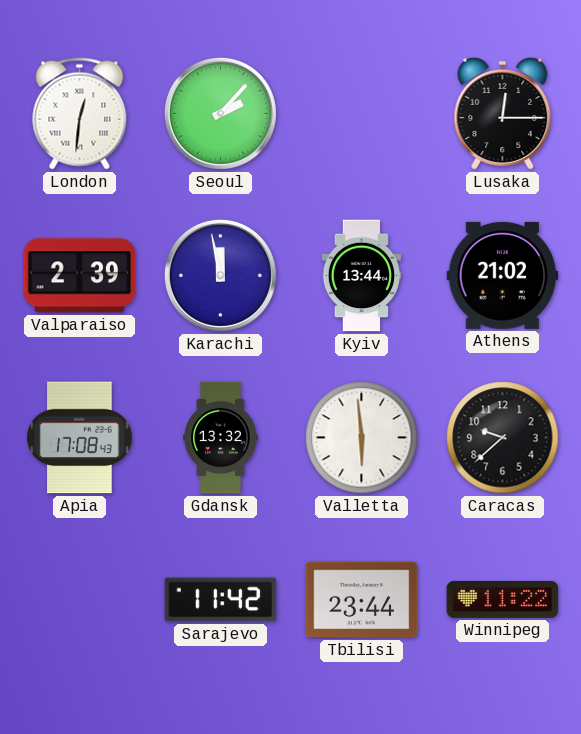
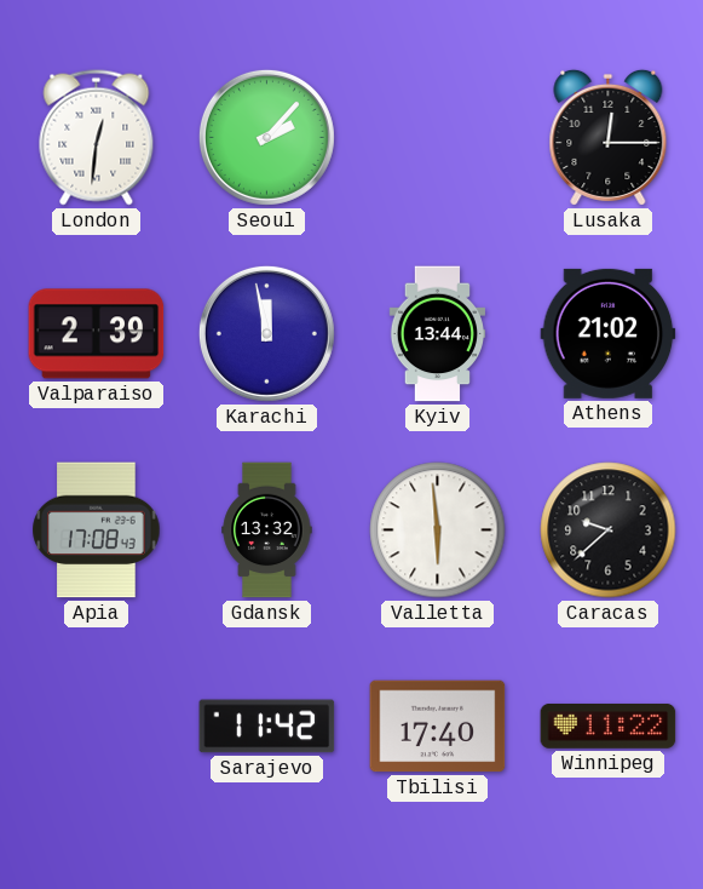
Tbilisi: 23:44 -> 17:40
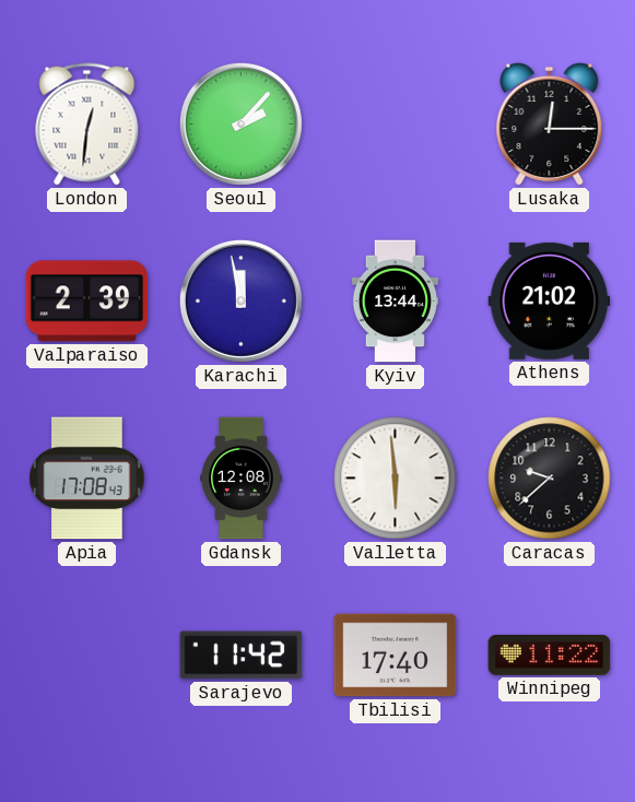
Gdansk: 13:32 -> 12:08
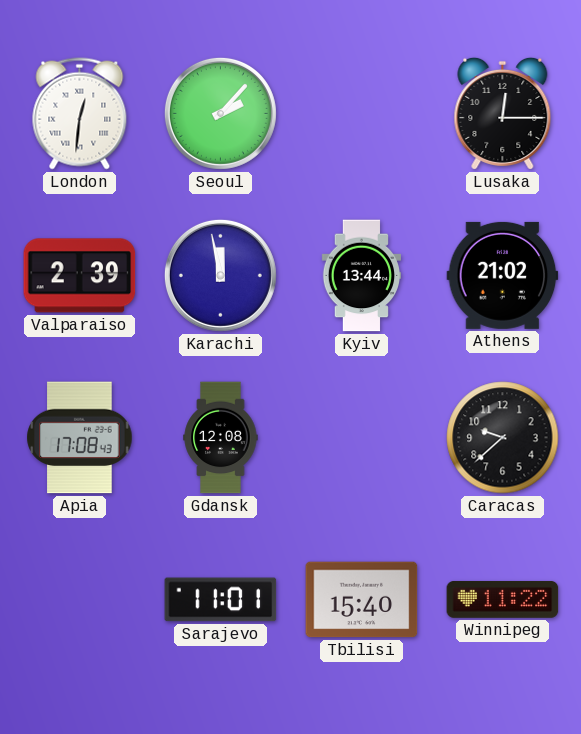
Valletta: 5:59 -> none
Sarajevo: 11:42 -> 11:01
Tbilisi: 17:40 -> 15:40
